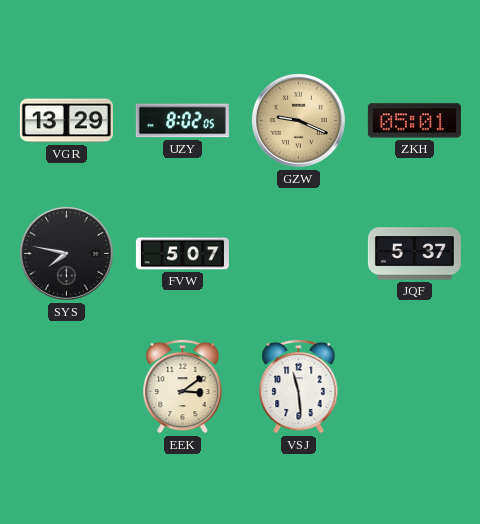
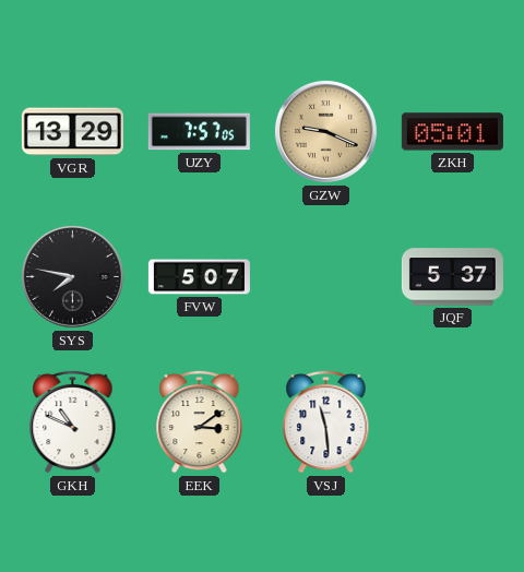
UZY: 8:02 -> 7:57
GKH: none -> 10:49
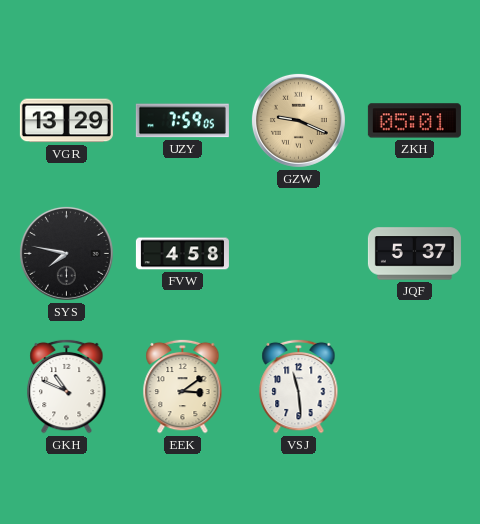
UZY: 7:57 -> 7:59
FVW: 5:07 -> 4:58
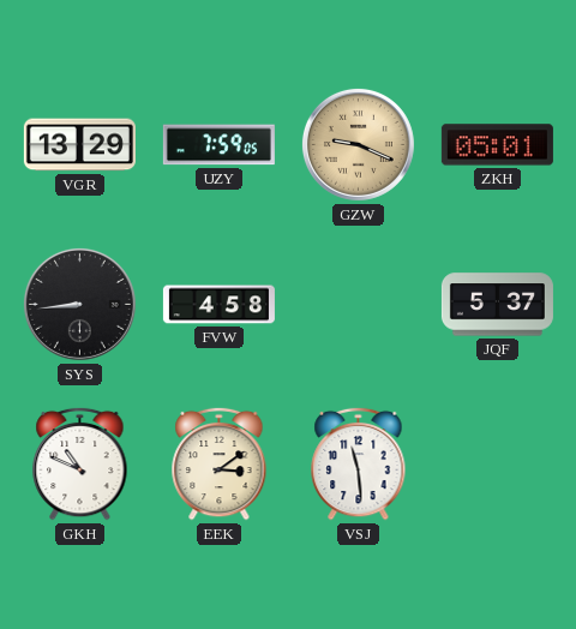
SYS: 7:47 -> 8:44
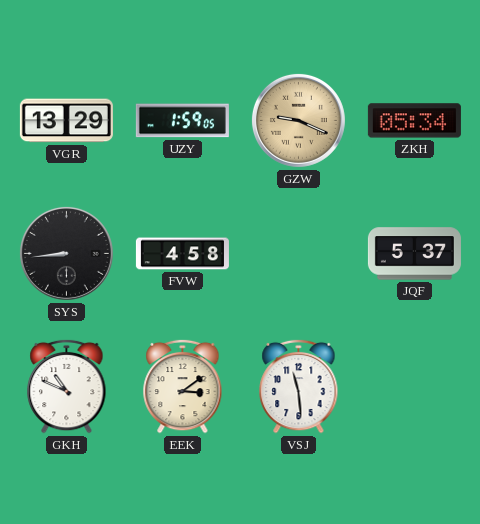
UZY: 7:59 -> 1:59
ZKH: 05:01 -> 05:34
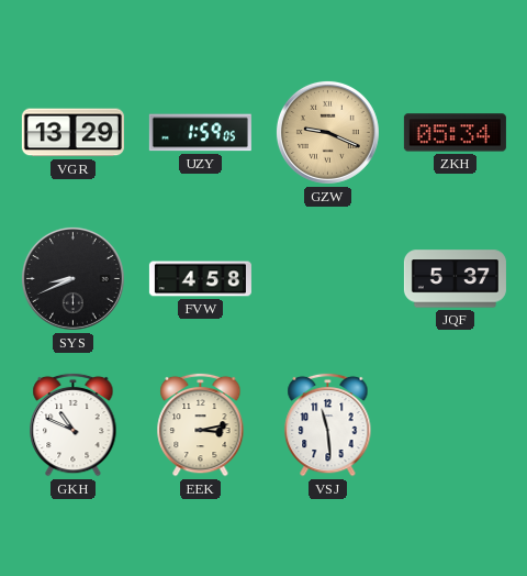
SYS: 8:44 -> 8:41
EEK: 3:09 -> 3:13
